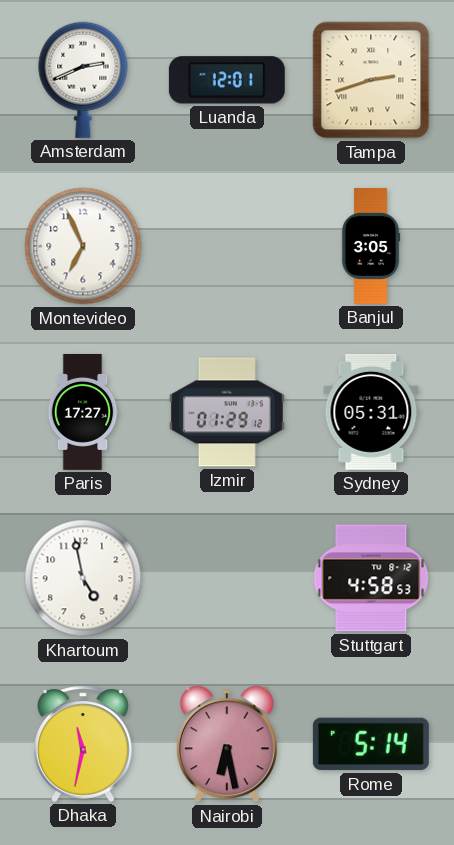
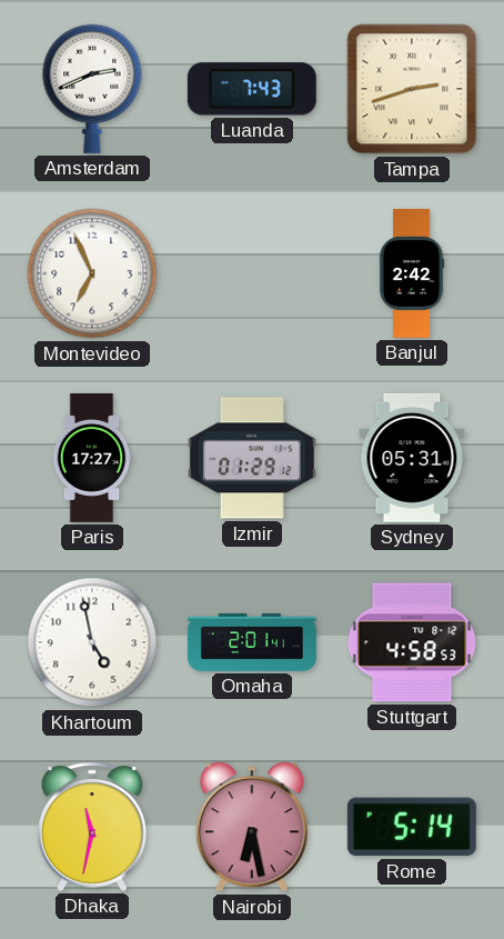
Luanda: 12:01 -> 7:43
Banjul: 3:05 -> 2:42
Omaha: none -> 2:01
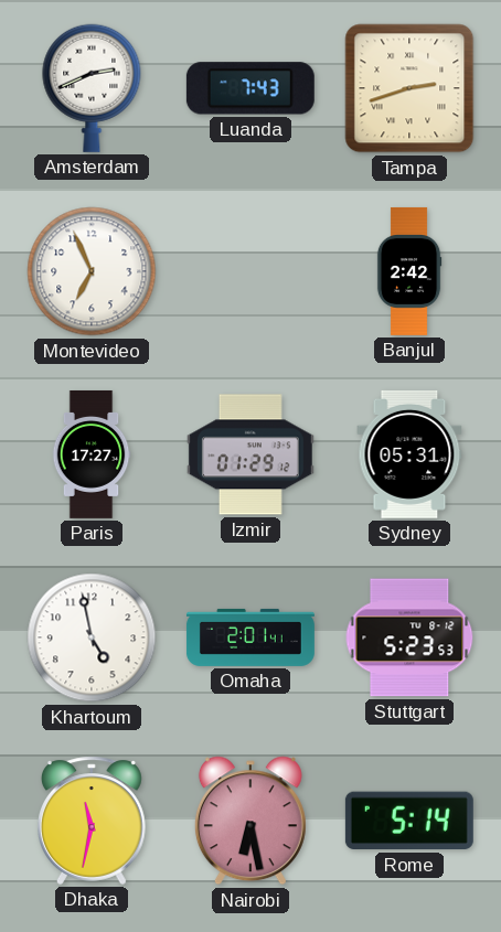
Stuttgart: 4:58 -> 5:23
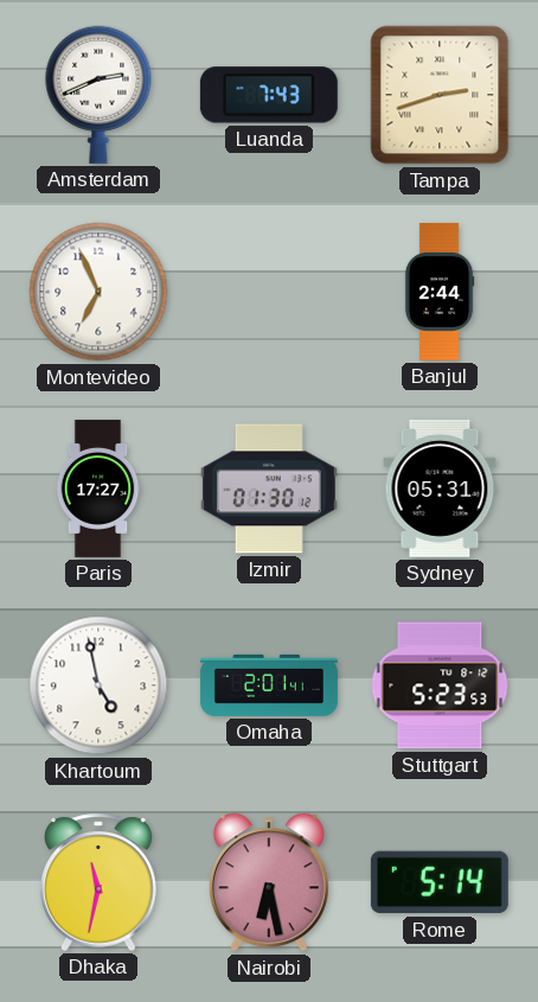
Banjul: 2:42 -> 2:44
Izmir: 01:29 -> 01:30
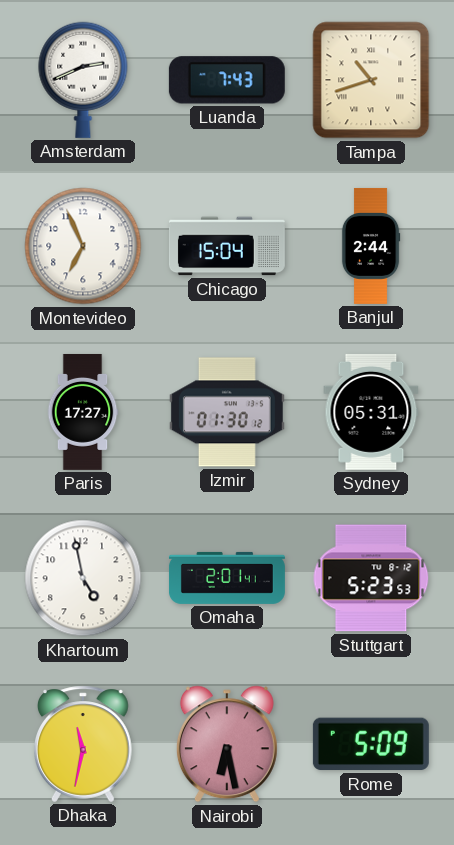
Tampa: 2:42 -> 10:42
Chicago: none -> 15:04
Rome: 5:14 -> 5:09
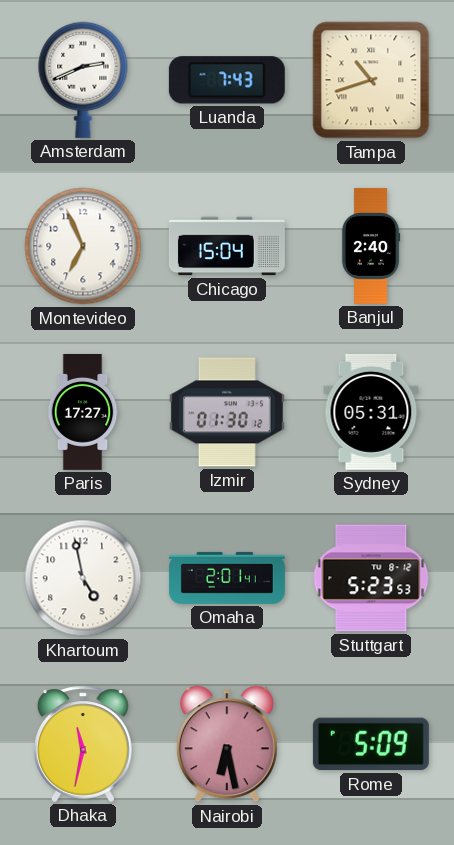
Banjul: 2:44 -> 2:40
